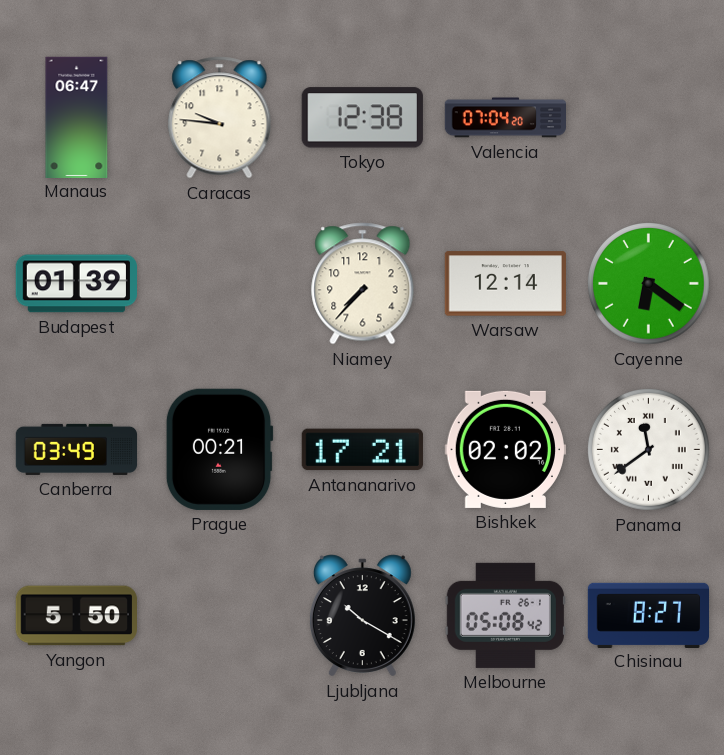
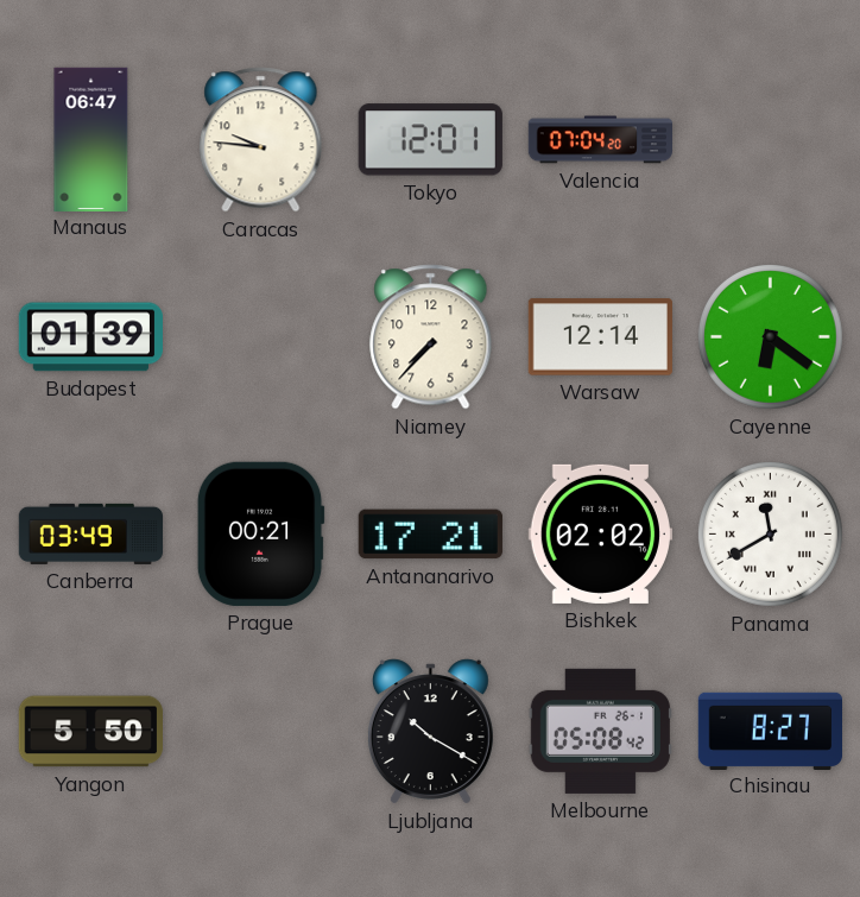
Tokyo: 12:38 -> 12:01
Panama: 11:39 -> 11:40
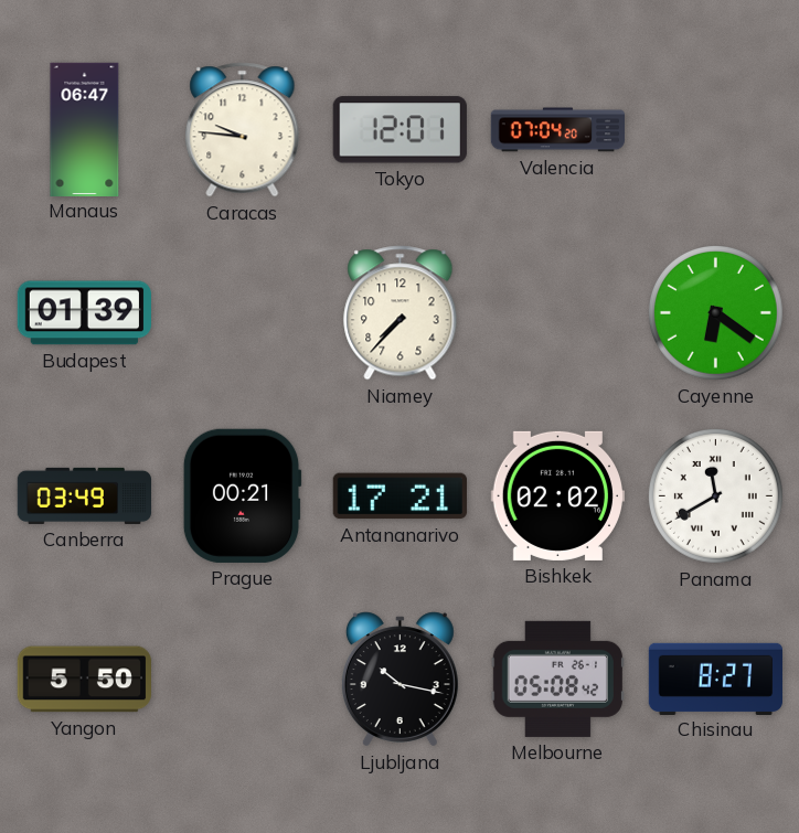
Warsaw: 12:14 -> none
Ljubljana: 10:20 -> 10:17
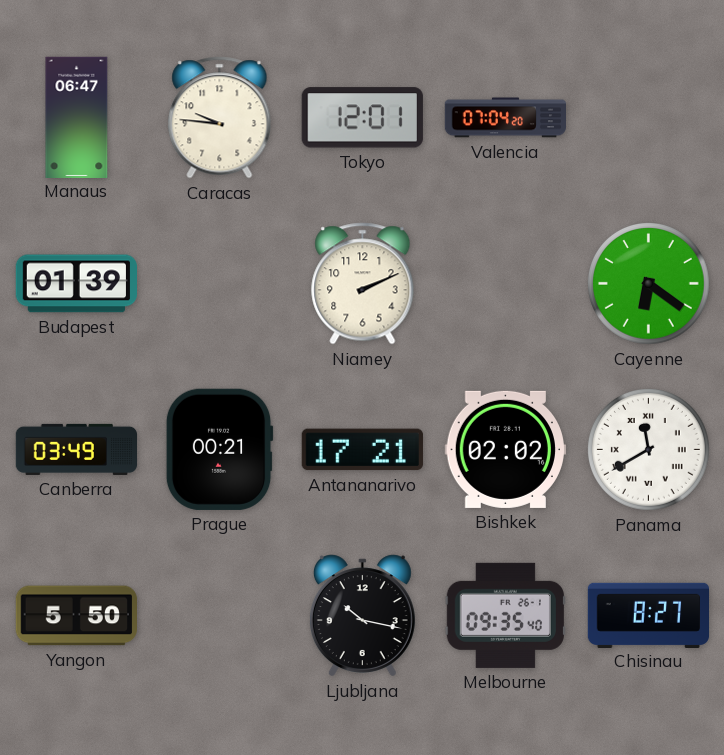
Niamey: 7:37 -> 2:11
Melbourne: 05:08 -> 09:35
